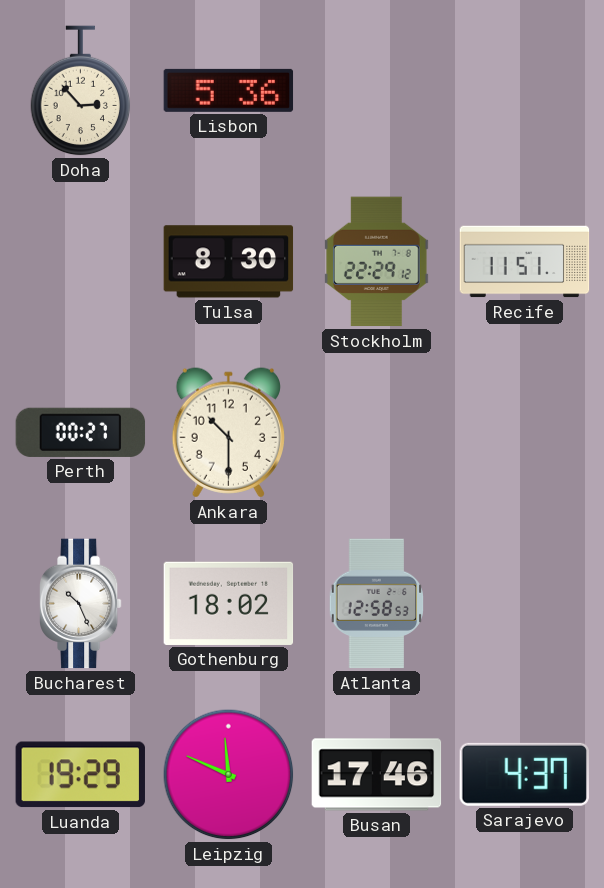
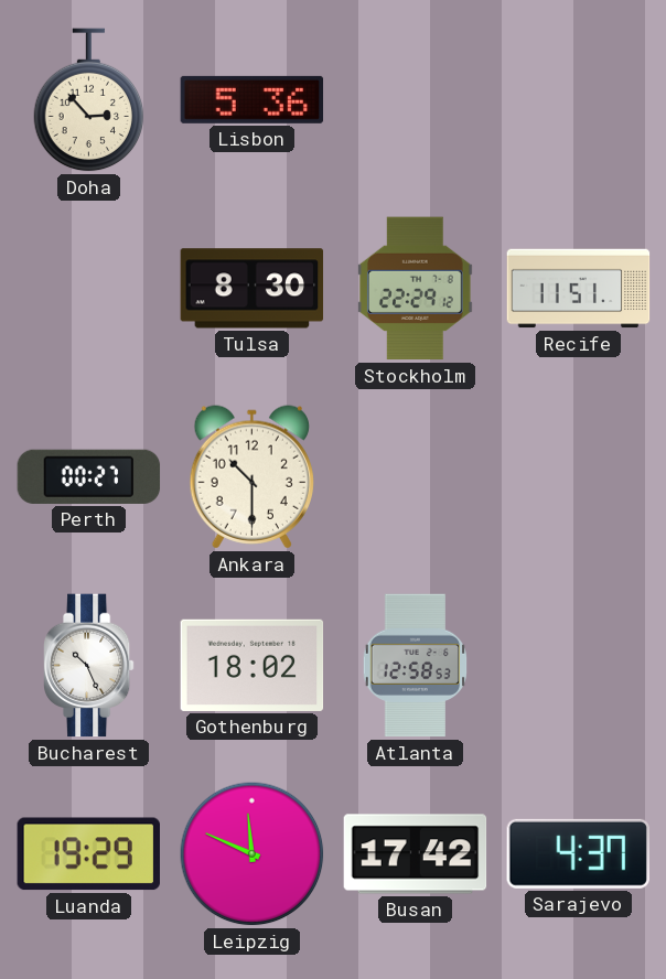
Busan: 17:46 -> 17:42
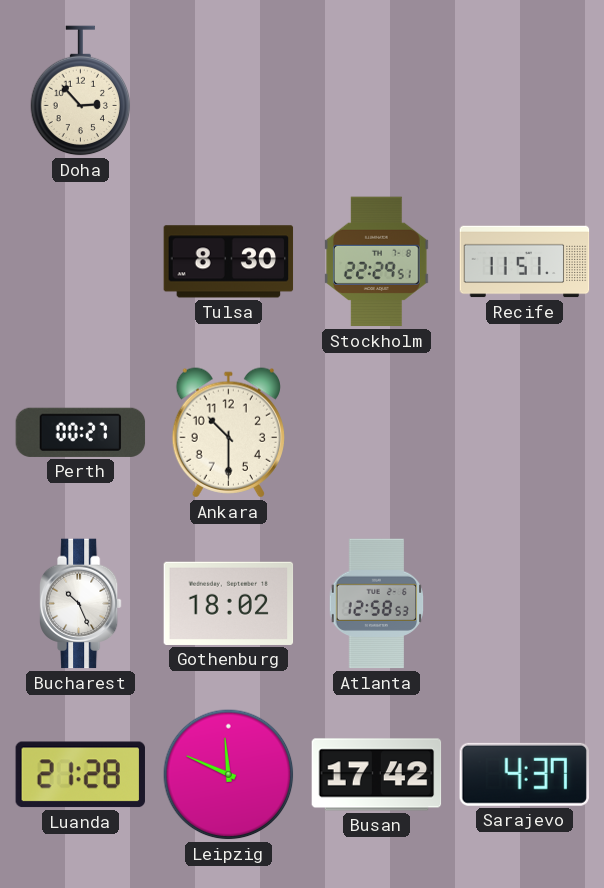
Lisbon: 5:36 -> none
Stockholm: 22:29:12 -> 22:29:51
Luanda: 19:29 -> 21:28
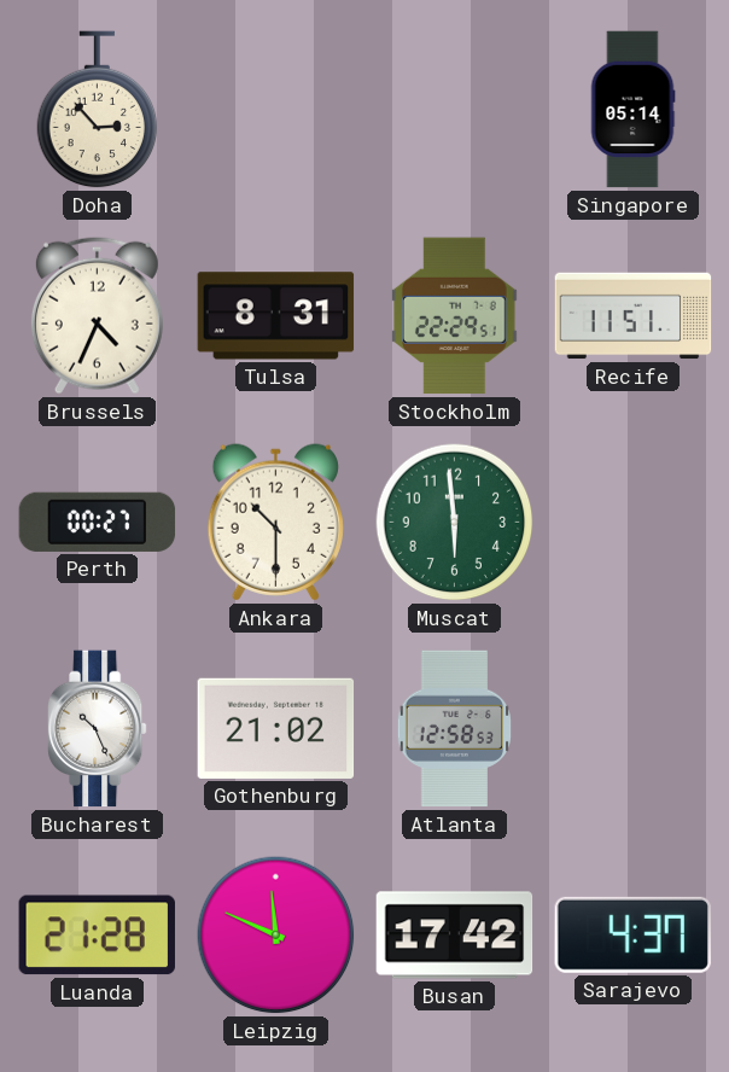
Singapore: none -> 05:14
Brussels: none -> 4:34
Tulsa: 8:30 -> 8:31
Muscat: none -> 5:59
Gothenburg: 18:02 -> 21:02
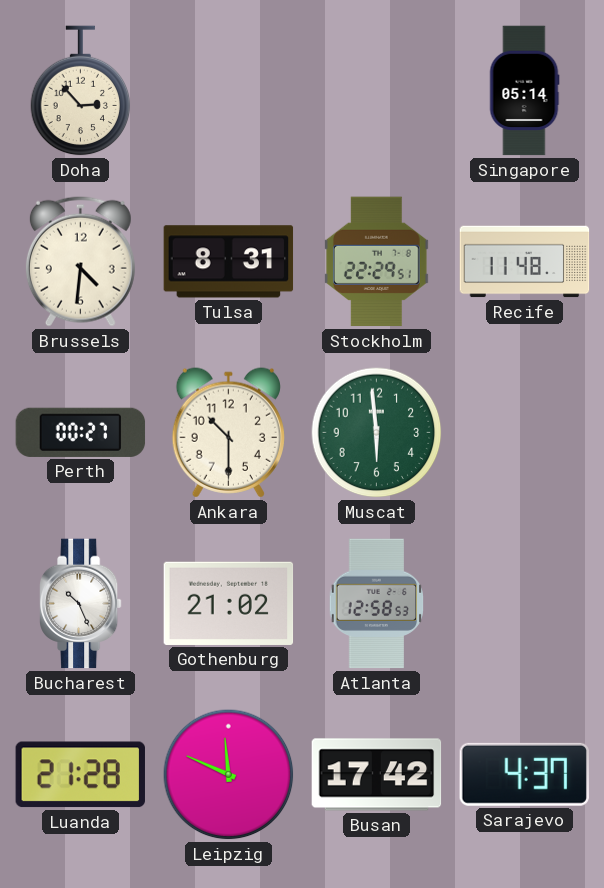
Brussels: 4:34 -> 4:31
Recife: 11:51 -> 11:48
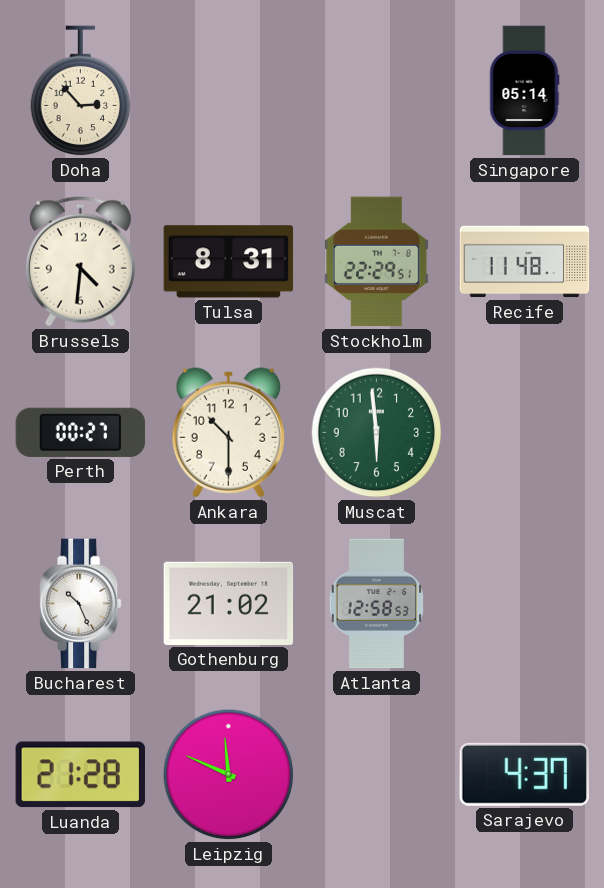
Busan: 17:42 -> none
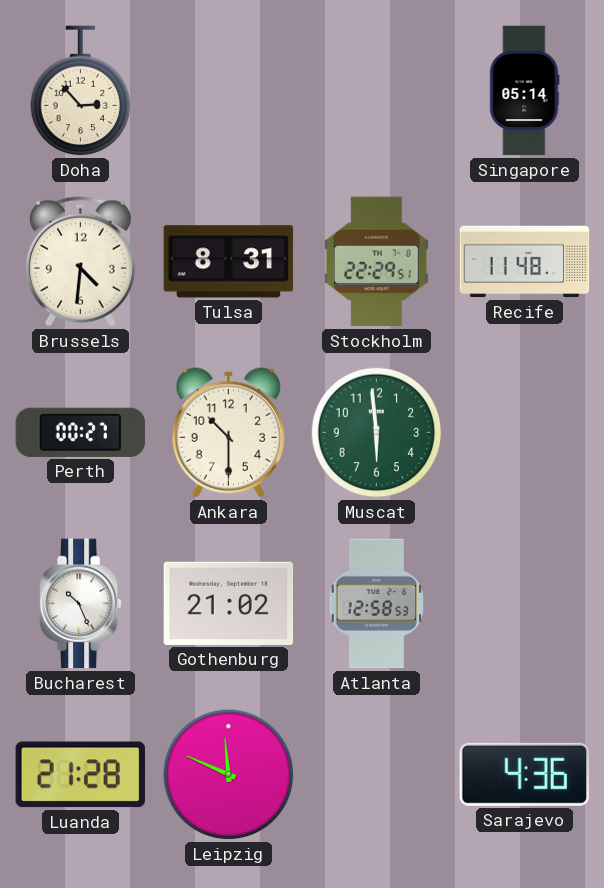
Sarajevo: 4:37 -> 4:36
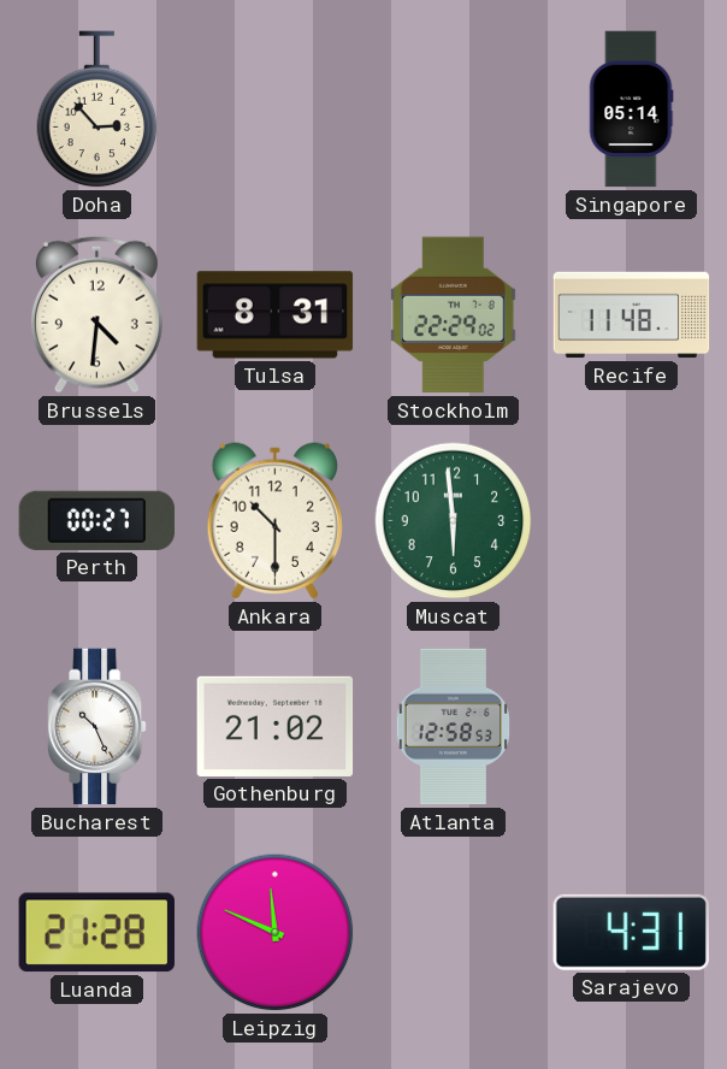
Stockholm: 22:29:51 -> 22:29:02
Sarajevo: 4:36 -> 4:31
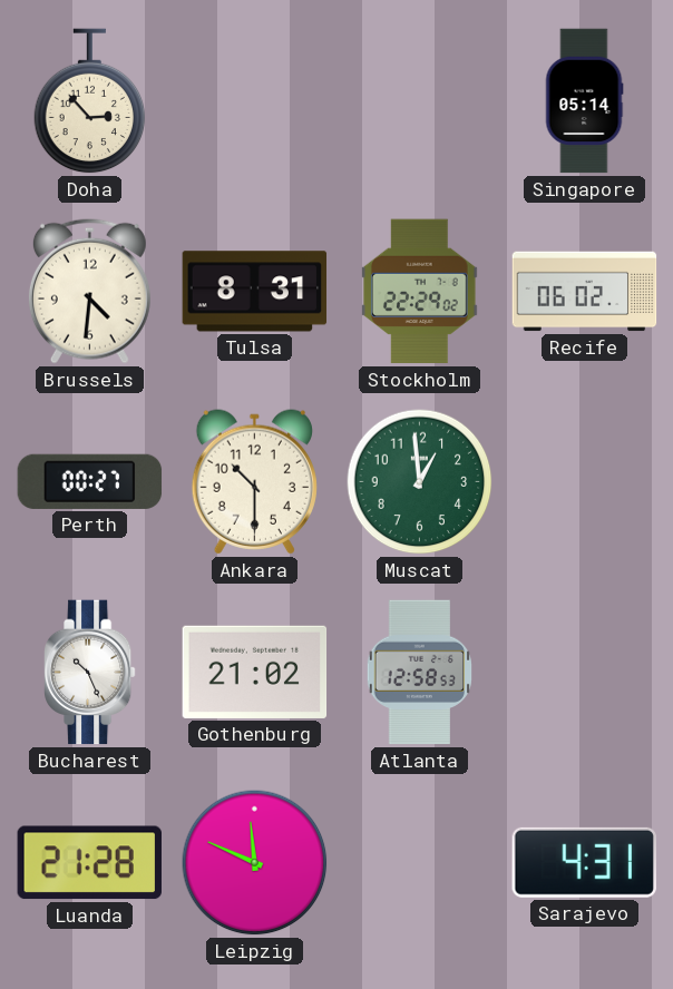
Recife: 11:48 -> 06:02
Muscat: 5:59 -> 12:59
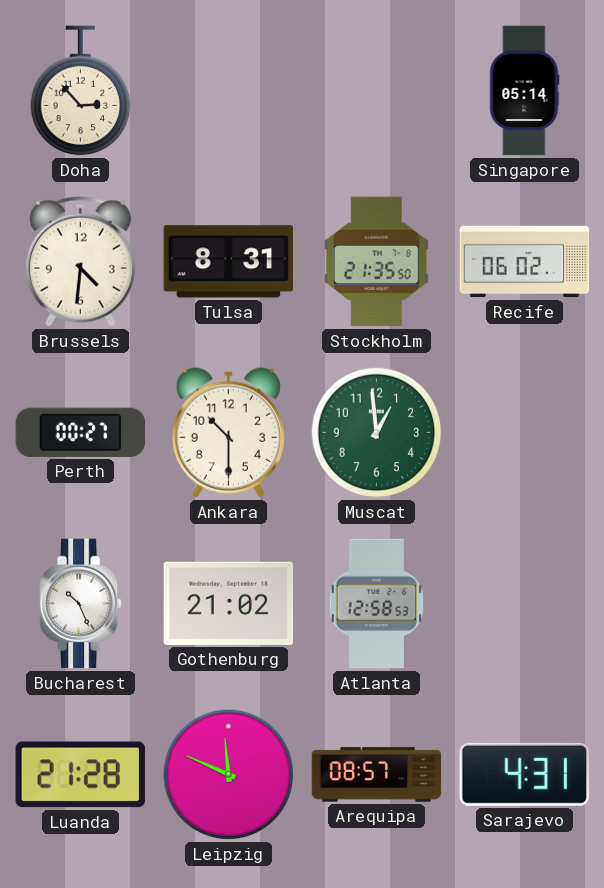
Stockholm: 22:29 -> 21:35
Arequipa: none -> 08:57
